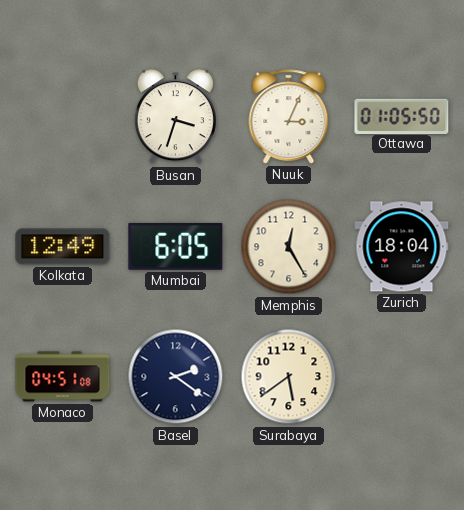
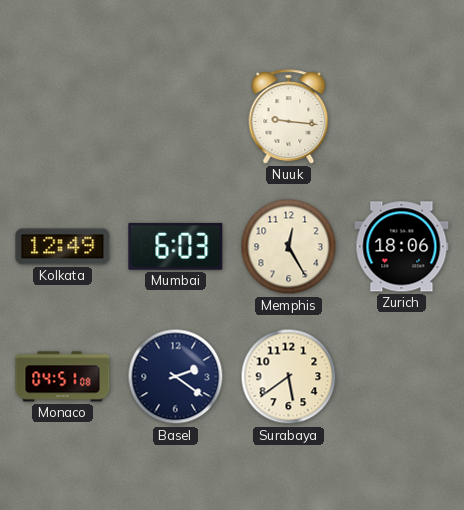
Busan: 3:33 -> none
Nuuk: 3:04 -> 9:16
Ottawa: 01:05 -> none
Mumbai: 6:05 -> 6:03
Zurich: 18:04 -> 18:06
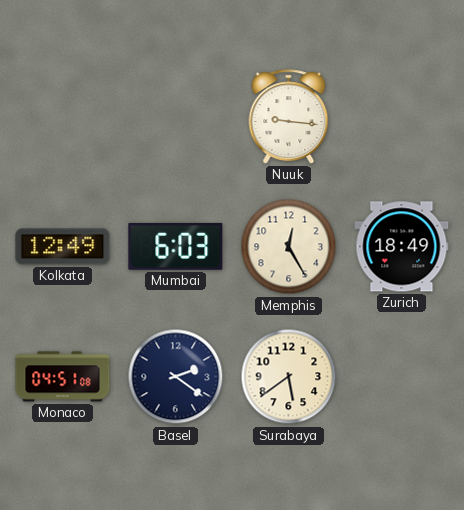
Zurich: 18:06 -> 18:49
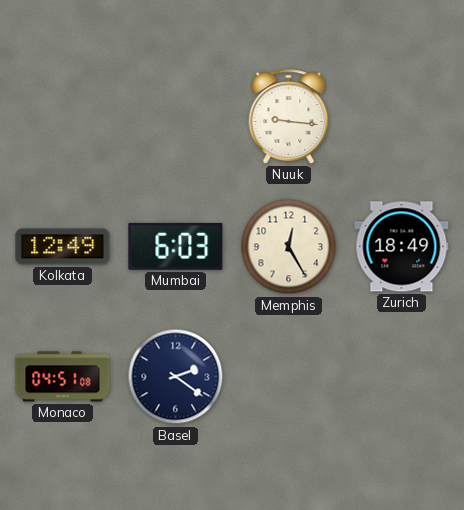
Surabaya: 5:39 -> none
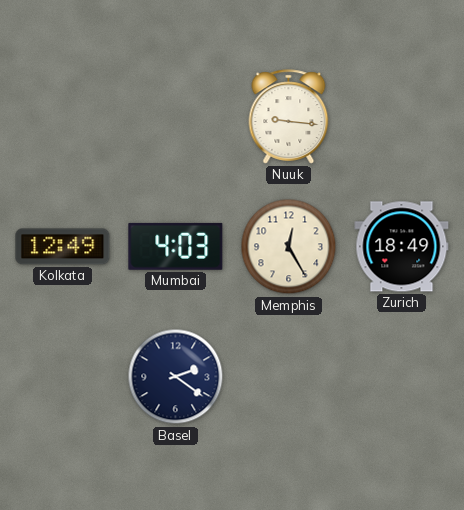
Mumbai: 6:03 -> 4:03
Monaco: 04:51 -> none
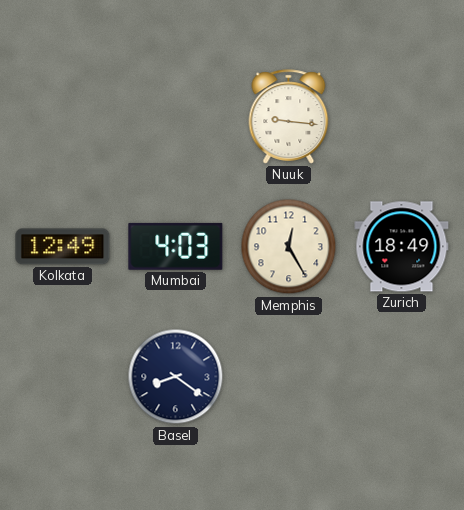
Basel: 2:21 -> 8:21
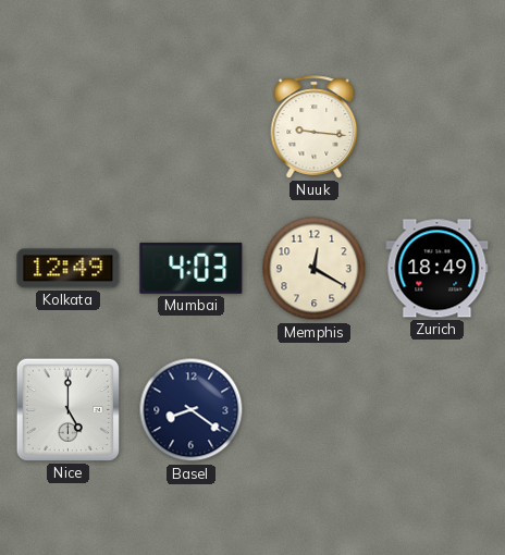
Memphis: 12:25 -> 12:20
Nice: none -> 5:00
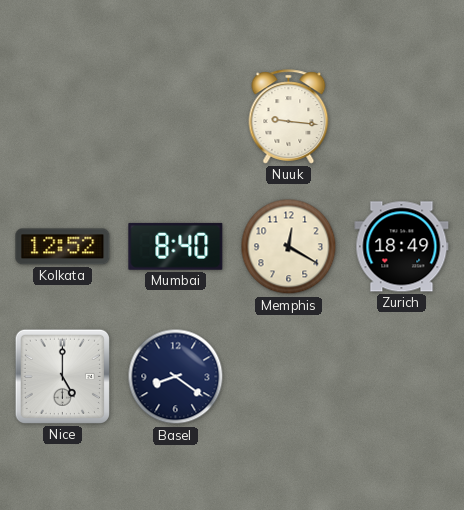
Kolkata: 12:49 -> 12:52
Mumbai: 4:03 -> 8:40
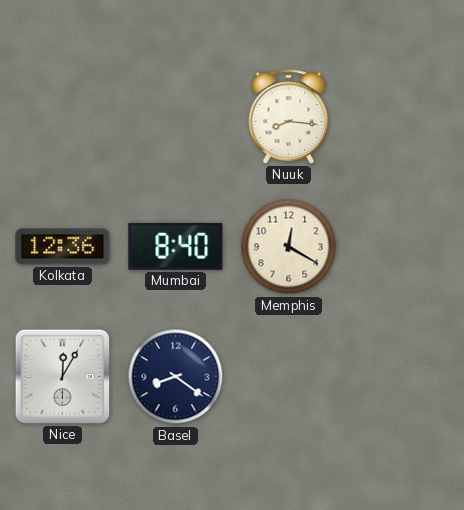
Nuuk: 9:16 -> 8:16
Kolkata: 12:52 -> 12:36
Zurich: 18:49 -> none
Nice: 5:00 -> 12:05
